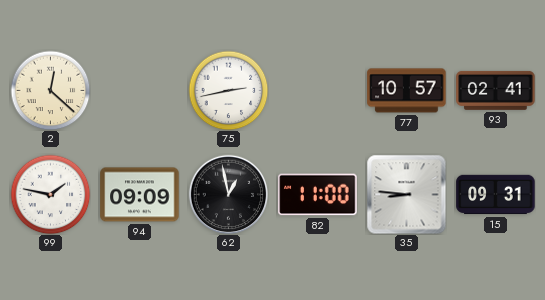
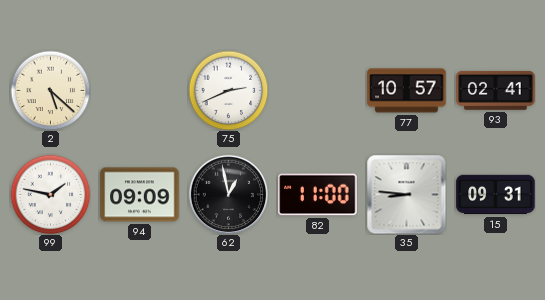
2: 12:22 -> 5:22
75: 2:43 -> 2:41
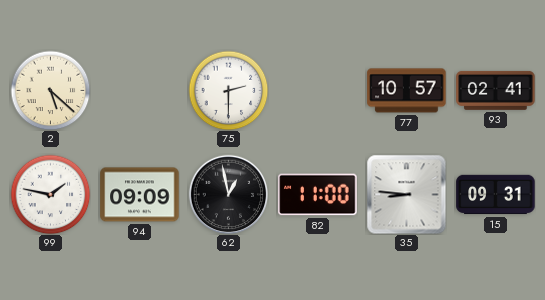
75: 2:41 -> 2:30
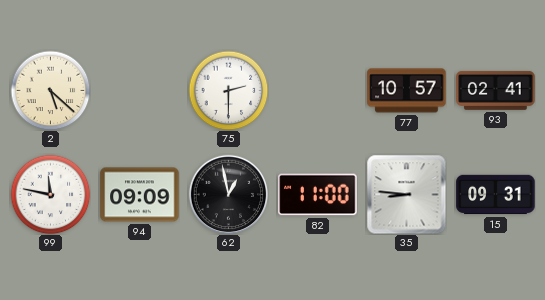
99: 1:47 -> 11:47
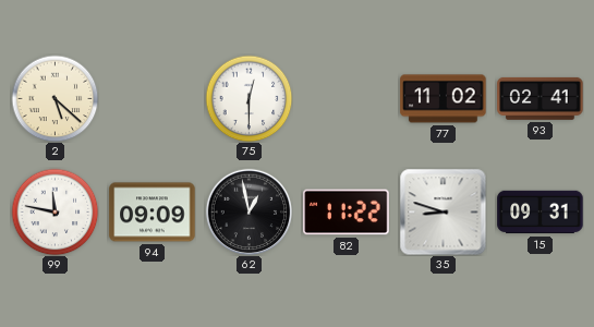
75: 2:30 -> 12:30
77: 10:57 -> 11:02
82: 11:00 -> 11:22
35: 8:46 -> 8:48
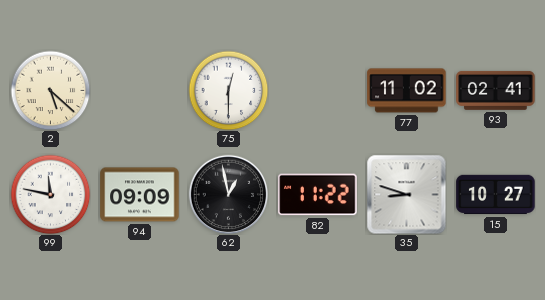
15: 09:31 -> 10:27
